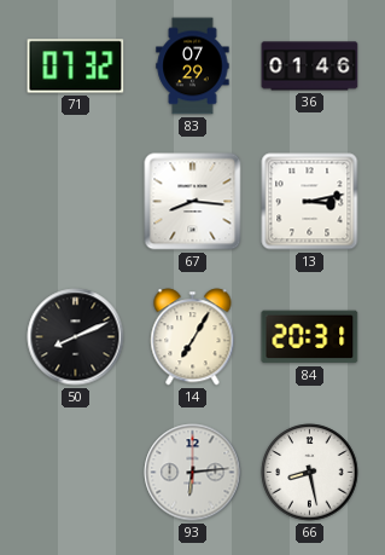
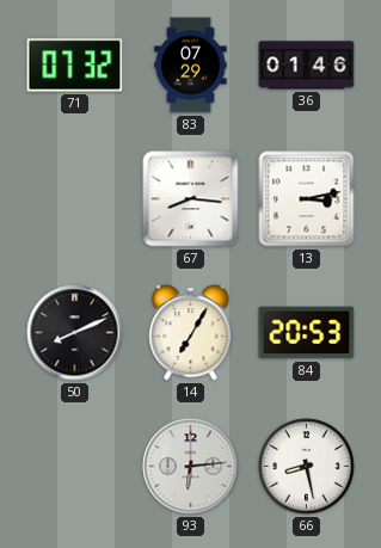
84: 20:31 -> 20:53
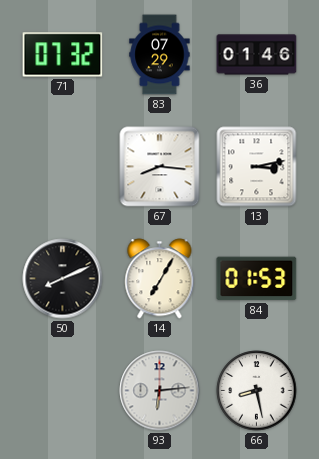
84: 20:53 -> 01:53
